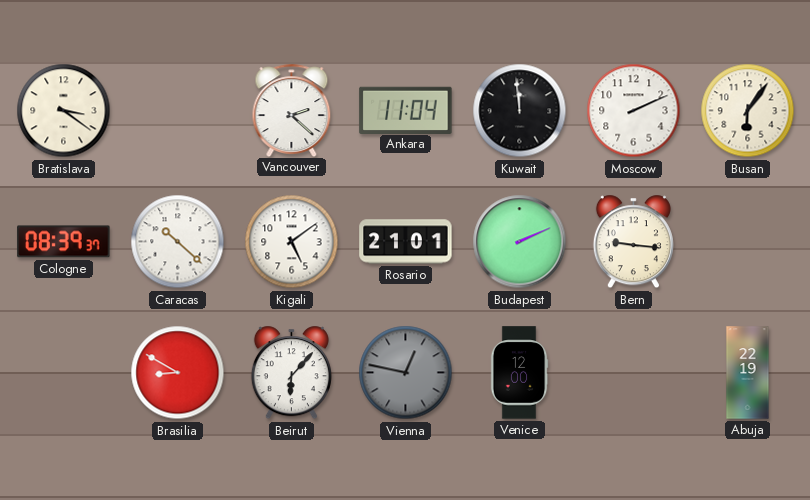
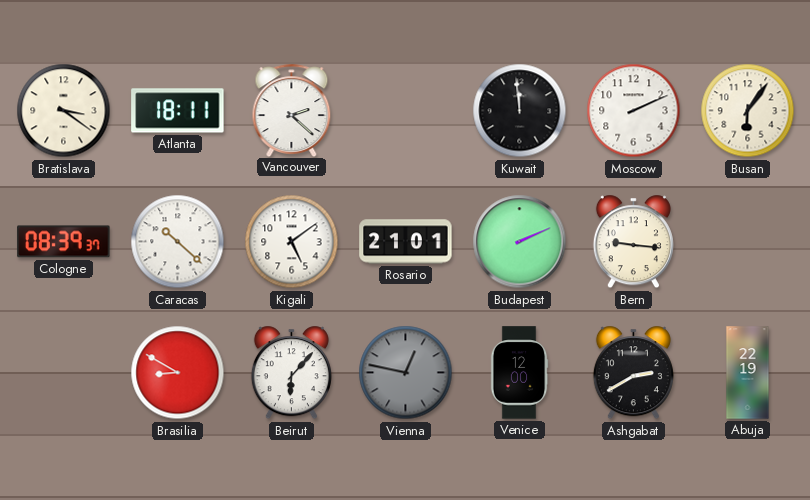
Atlanta: none -> 18:11
Ankara: 11:04 -> none
Ashgabat: none -> 2:40
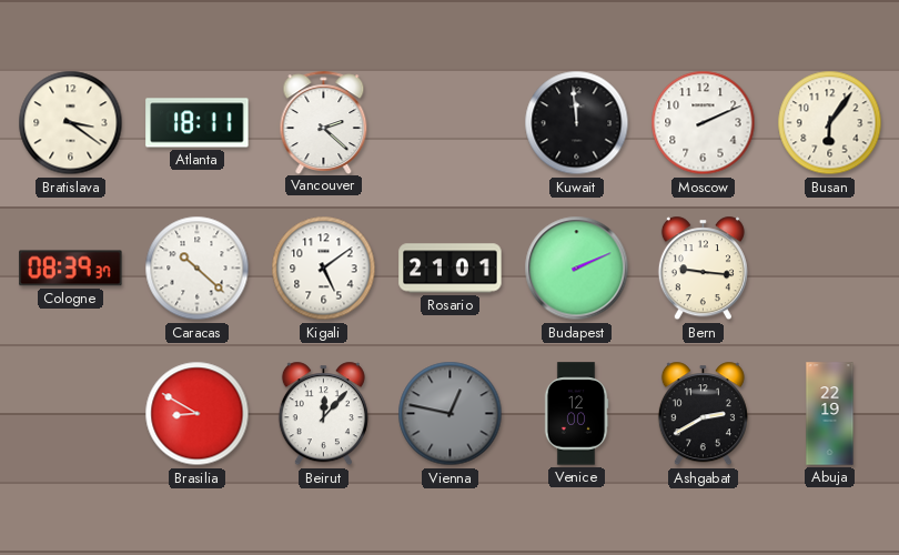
Beirut: 6:07 -> 12:07
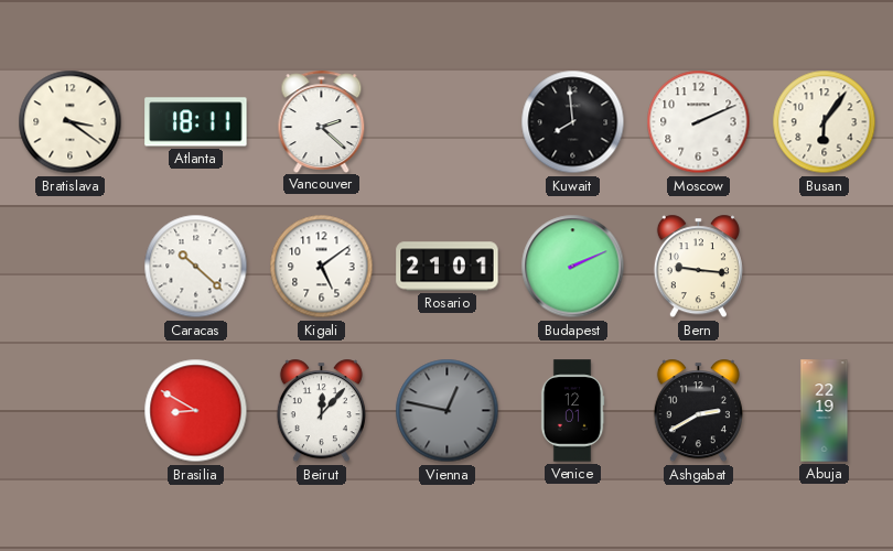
Kuwait: 11:59 -> 7:59
Cologne: 08:39 -> none
Venice: 12:00 -> 12:01
